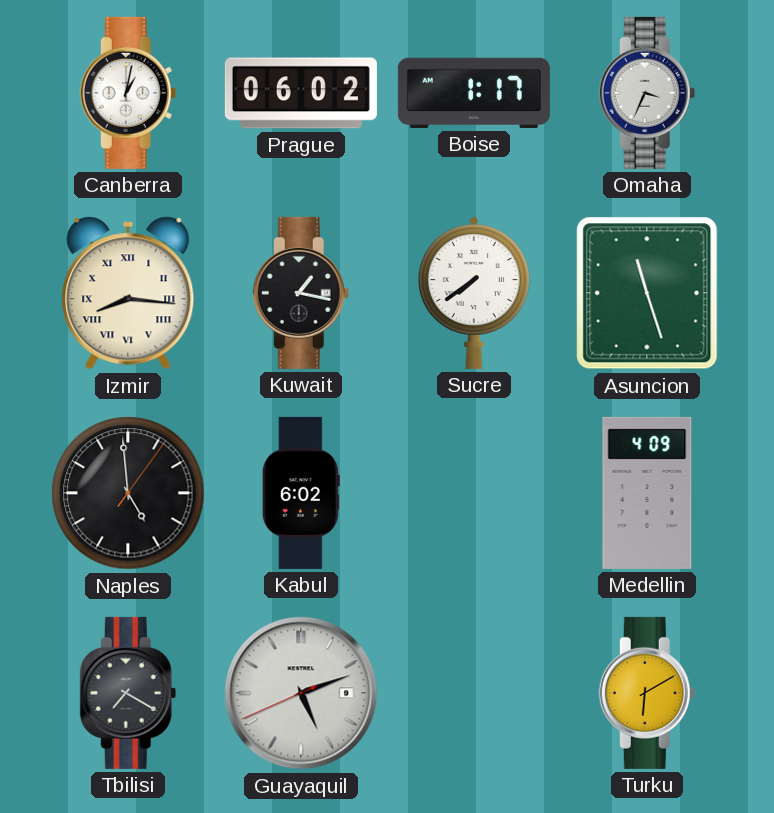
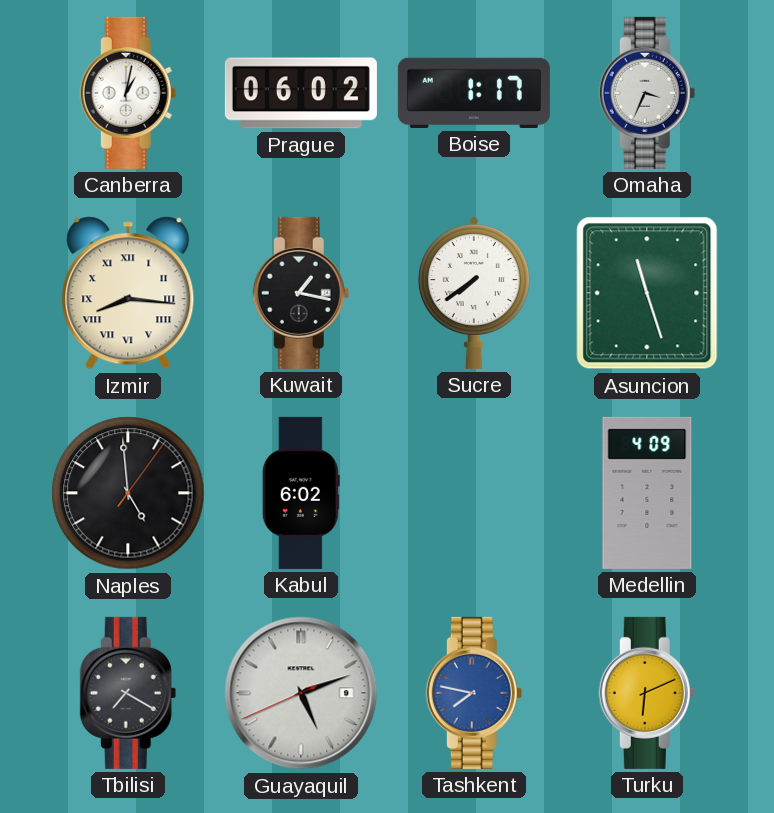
Tashkent: none -> 7:47
Turku: 6:10 -> 6:11
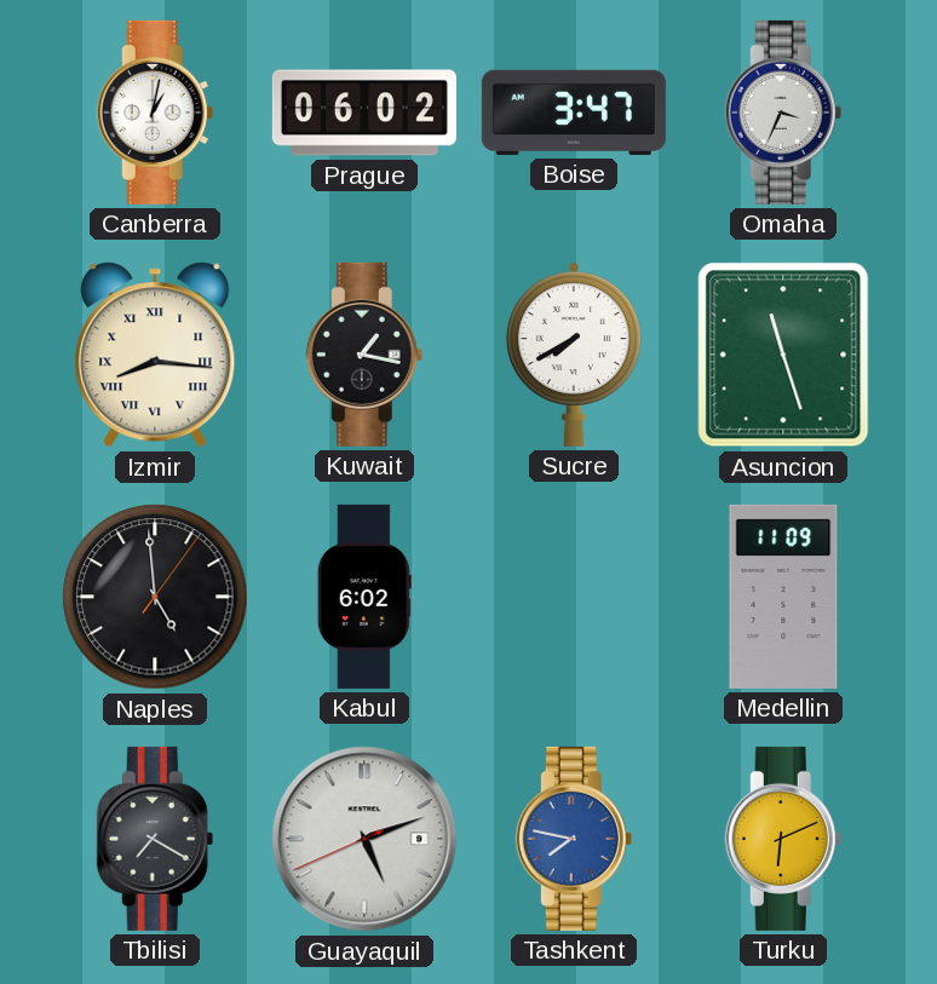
Boise: 1:17 -> 3:47
Sucre: 7:39 -> 7:40
Medellin: 4:09 -> 11:09
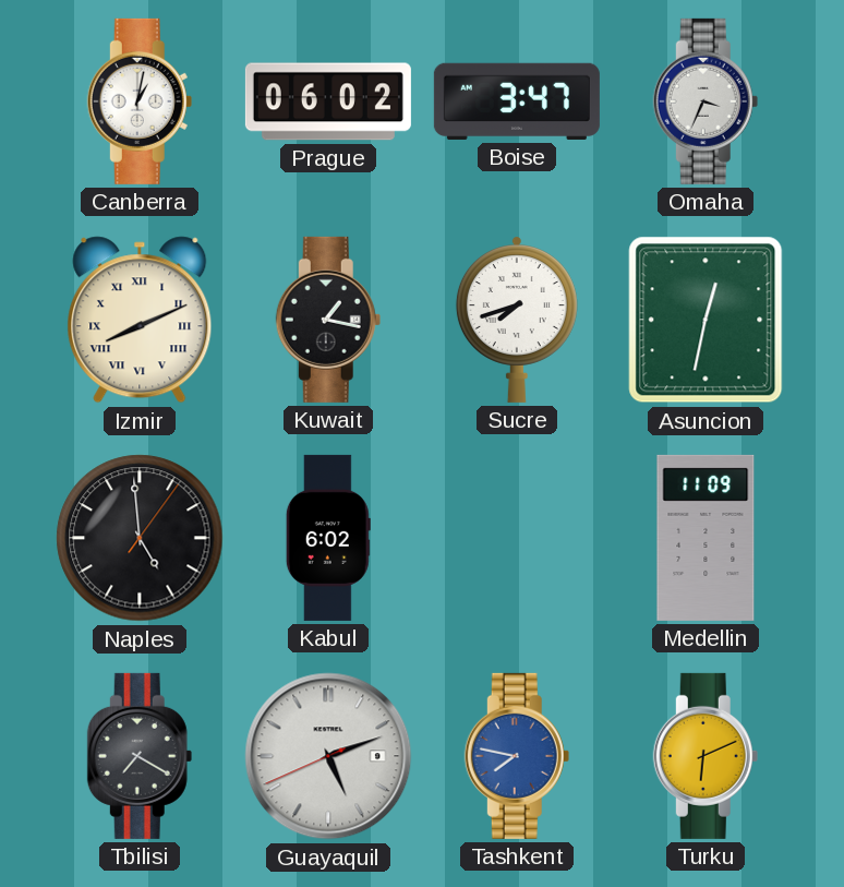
Izmir: 8:16 -> 8:11
Sucre: 7:40 -> 7:42
Asuncion: 11:27 -> 12:32
